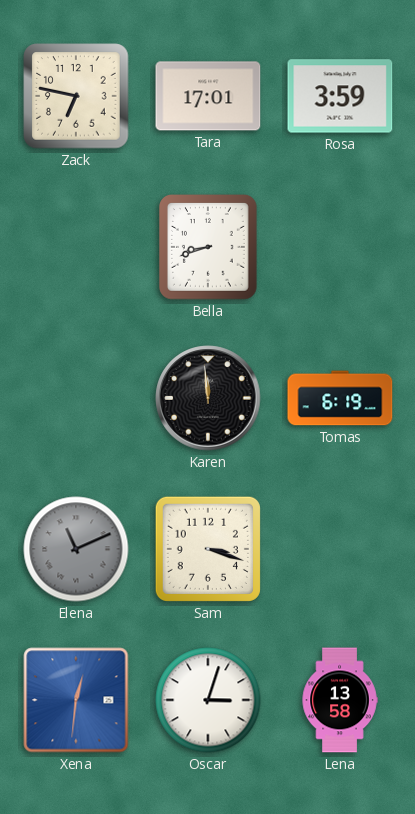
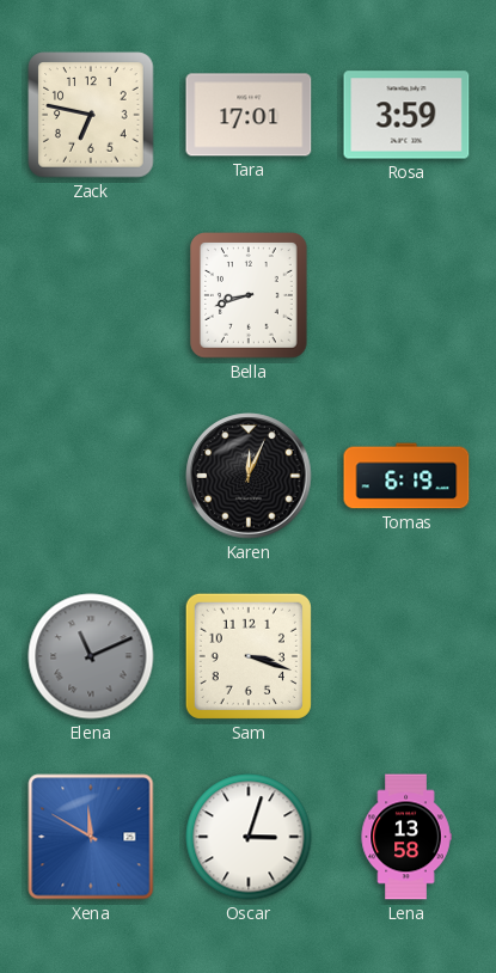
Karen: 11:59 -> 12:04
Xena: 12:31 -> 11:50
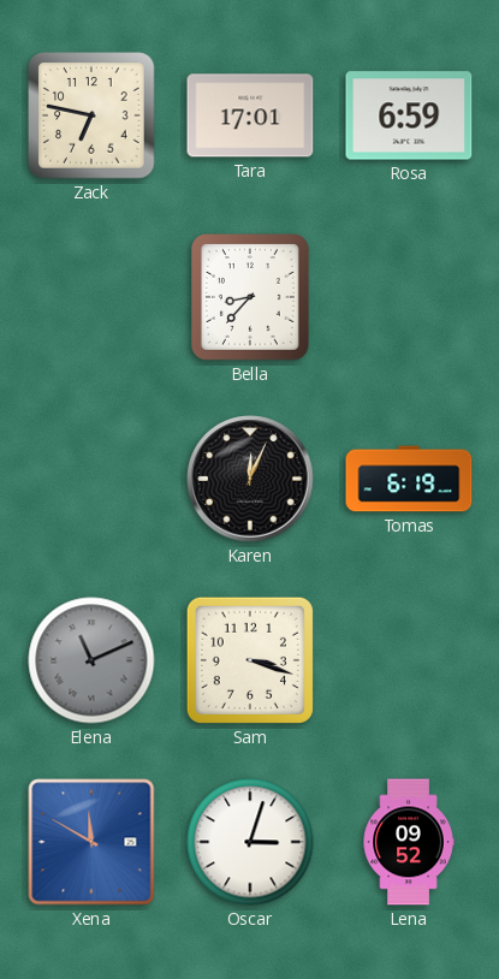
Rosa: 3:59 -> 6:59
Bella: 8:42 -> 8:37
Lena: 13:58 -> 09:52
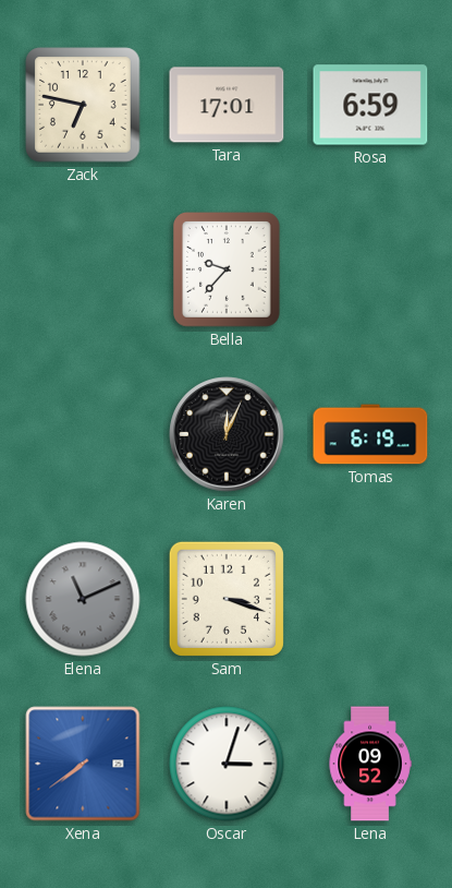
Bella: 8:37 -> 9:37
Xena: 11:50 -> 7:39
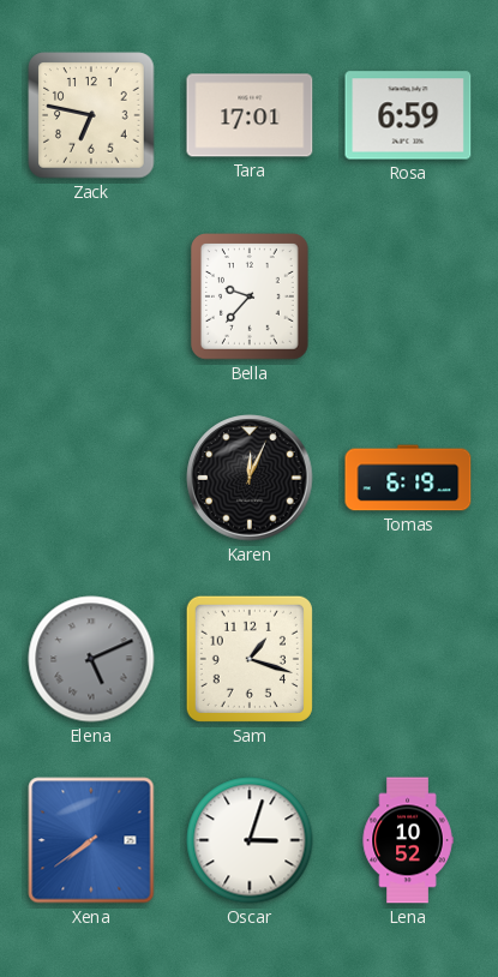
Elena: 11:11 -> 5:11
Sam: 3:18 -> 1:18
Lena: 09:52 -> 10:52
